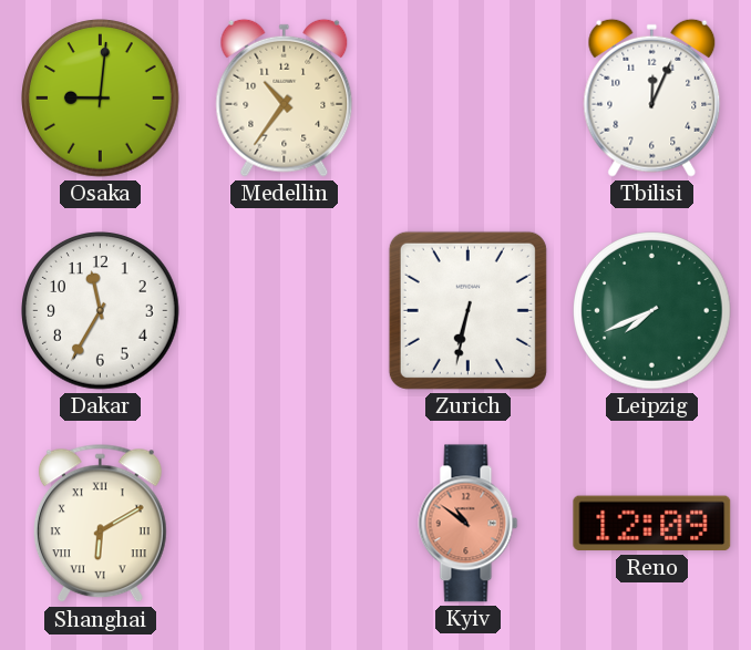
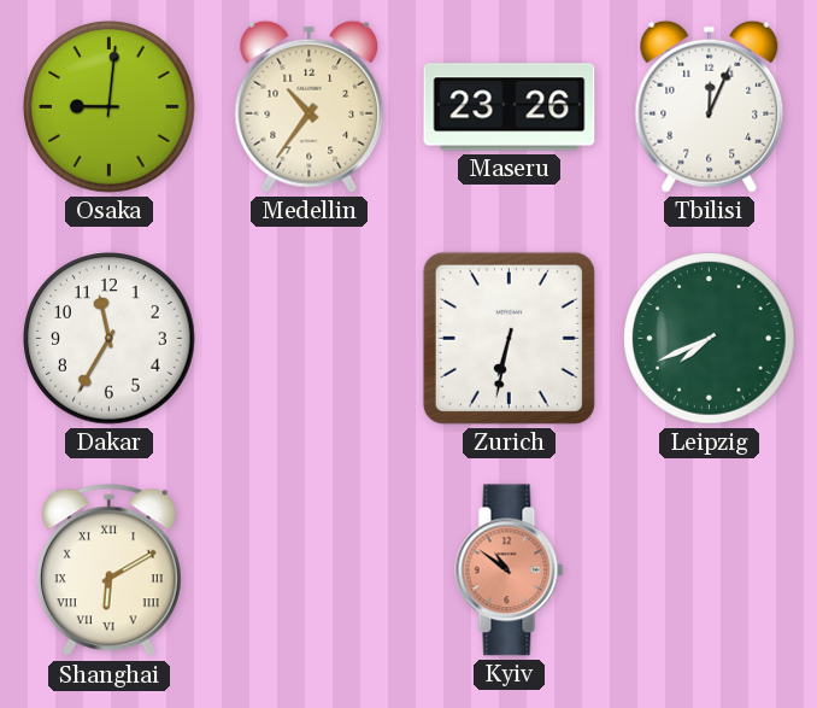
Maseru: none -> 23:26
Reno: 12:09 -> none
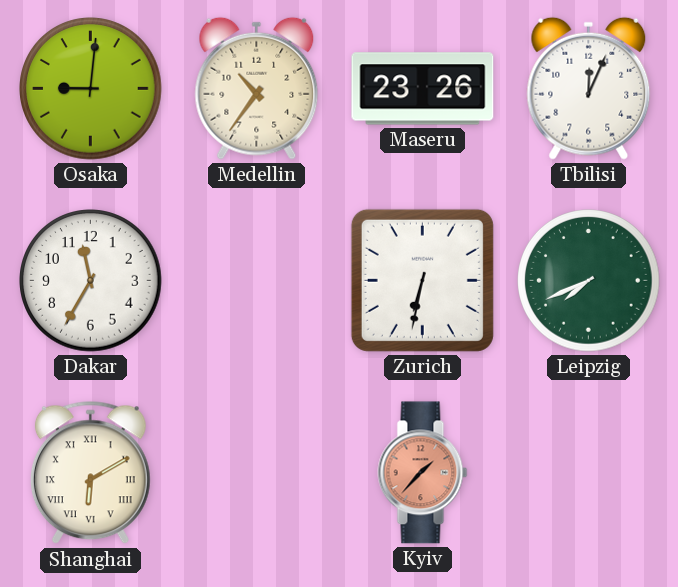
Kyiv: 10:51 -> 1:37
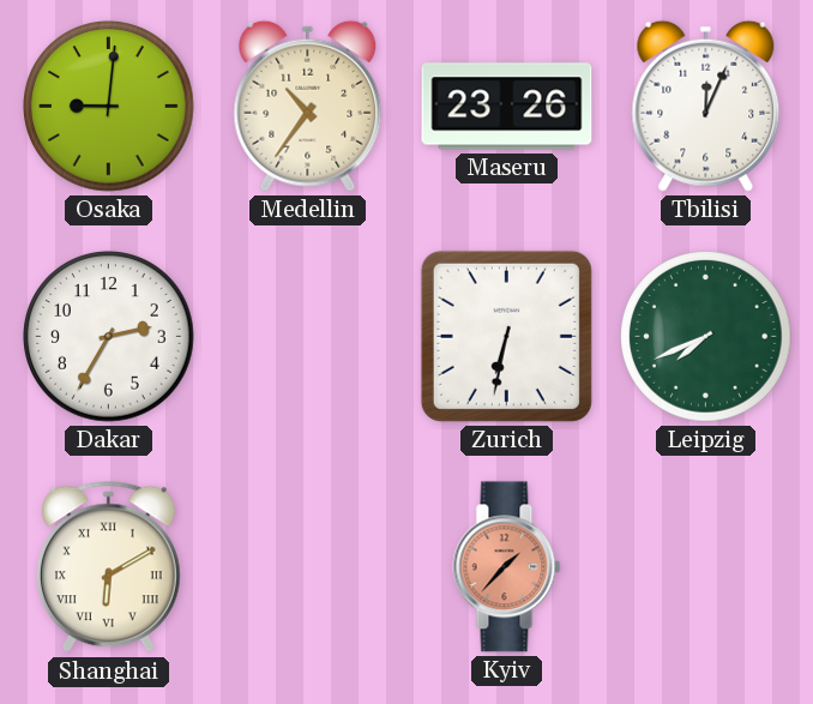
Dakar: 11:35 -> 2:35
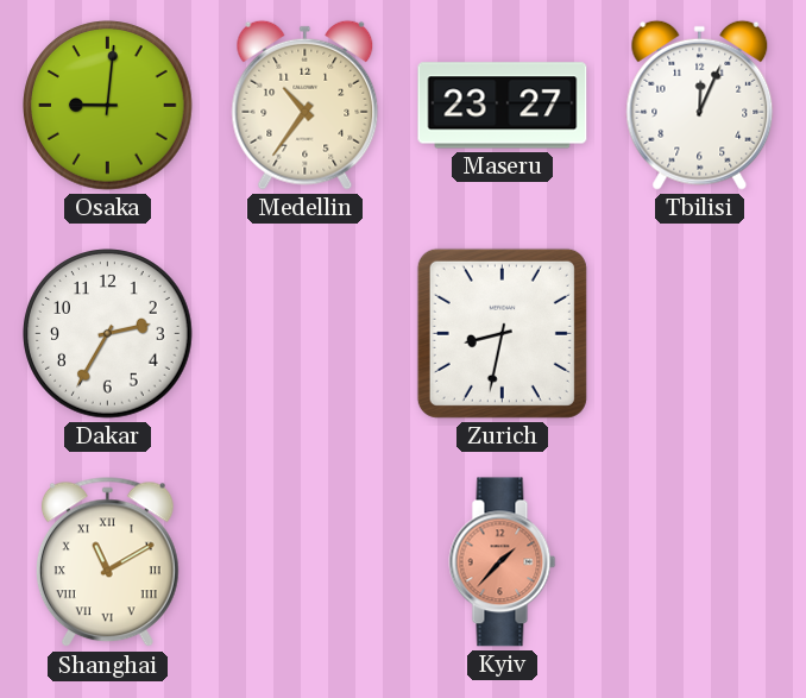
Maseru: 23:26 -> 23:27
Zurich: 6:32 -> 8:32
Leipzig: 7:41 -> none
Shanghai: 6:10 -> 11:10
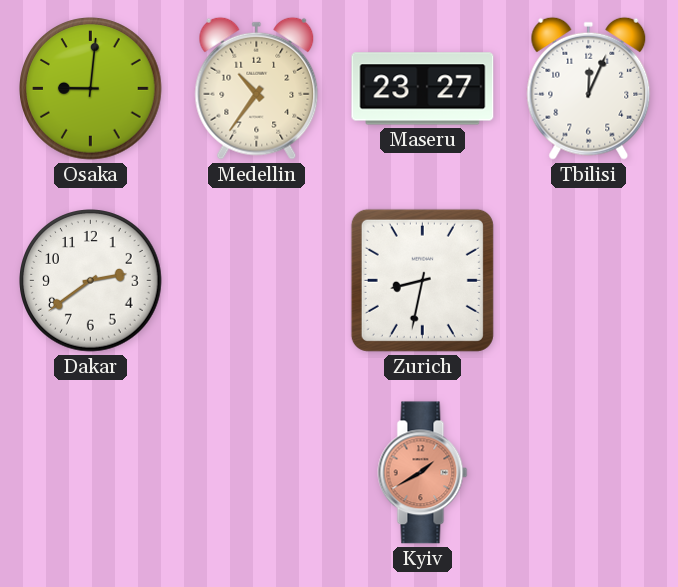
Dakar: 2:35 -> 2:39
Shanghai: 11:10 -> none
Kyiv: 1:37 -> 1:40
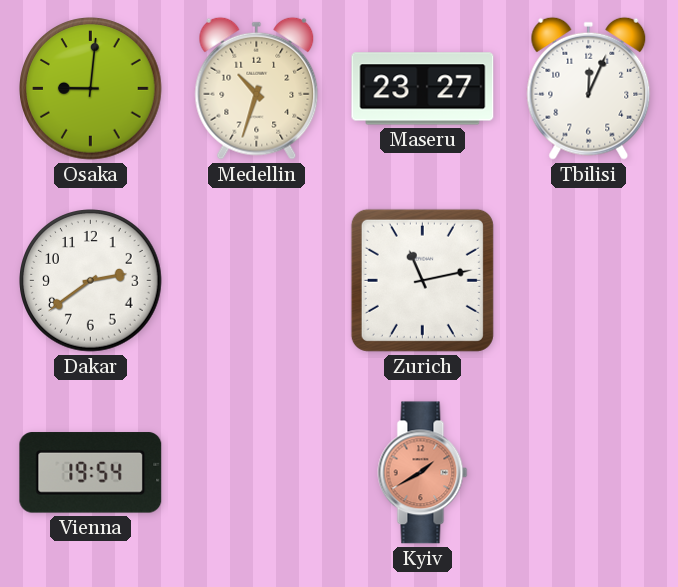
Medellin: 10:36 -> 10:33
Zurich: 8:32 -> 11:13
Vienna: none -> 19:54
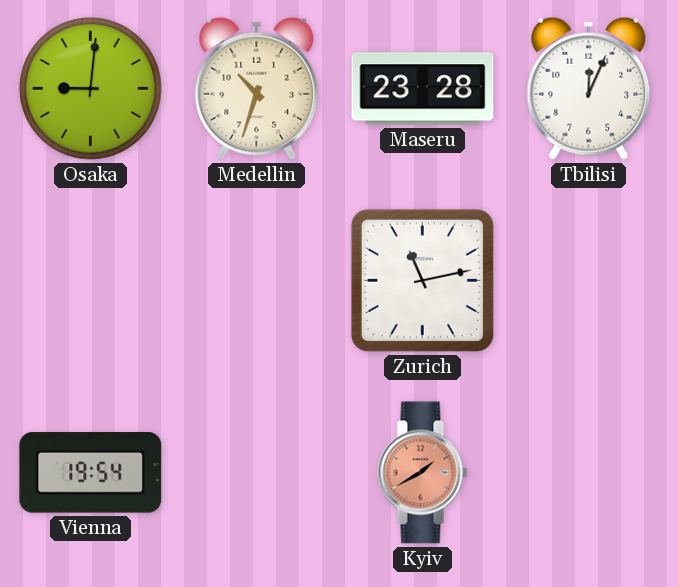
Maseru: 23:27 -> 23:28
Dakar: 2:39 -> none
